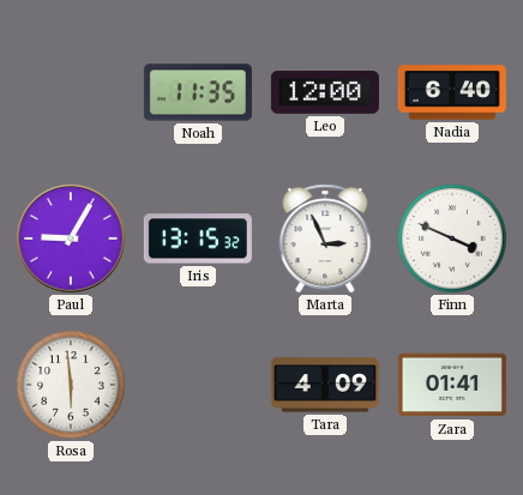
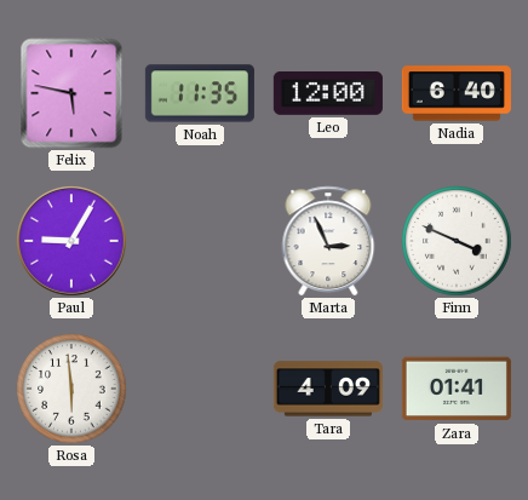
Felix: none -> 5:47
Iris: 13:15 -> none
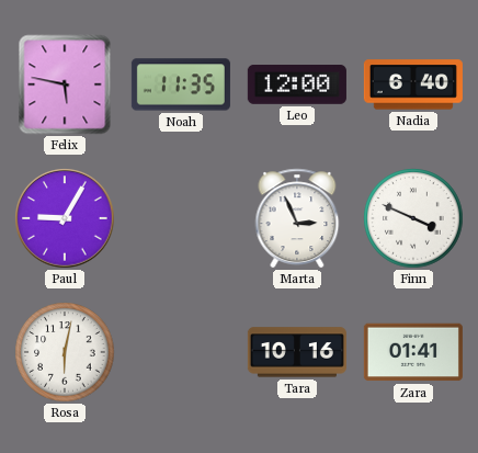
Rosa: 5:59 -> 6:02
Tara: 4:09 -> 10:16
